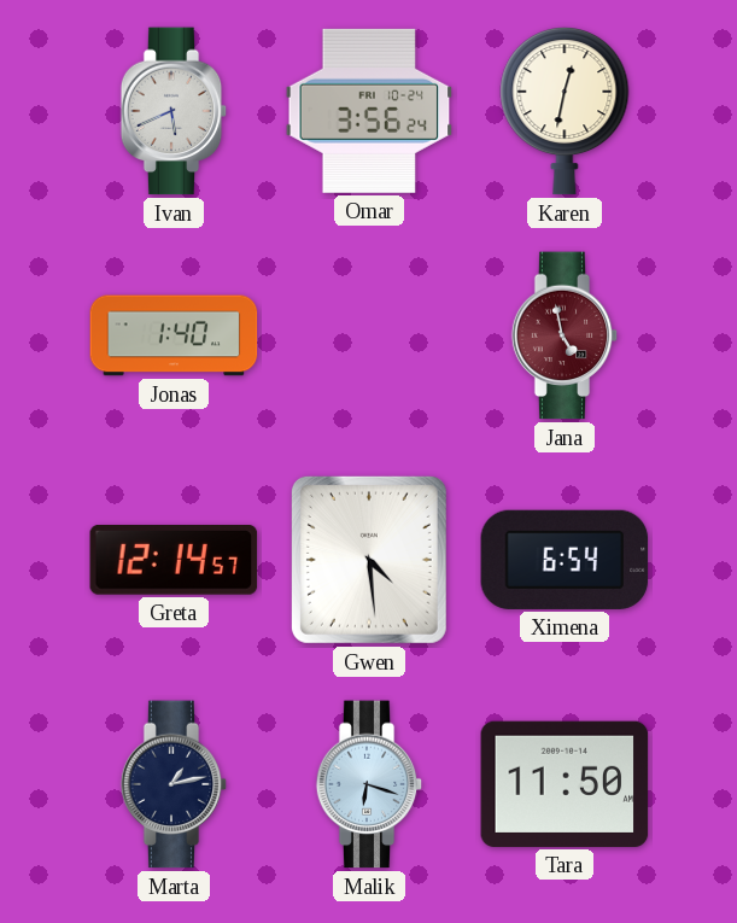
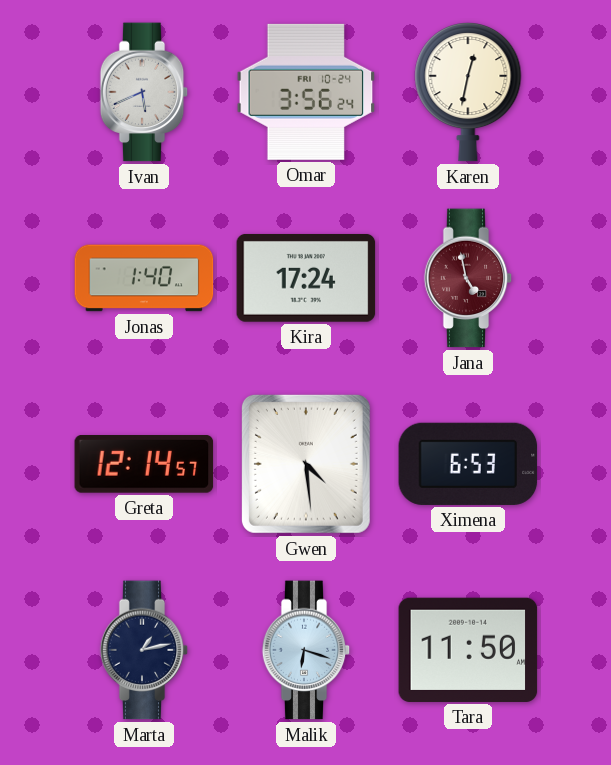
Kira: none -> 17:24
Ximena: 6:54 -> 6:53
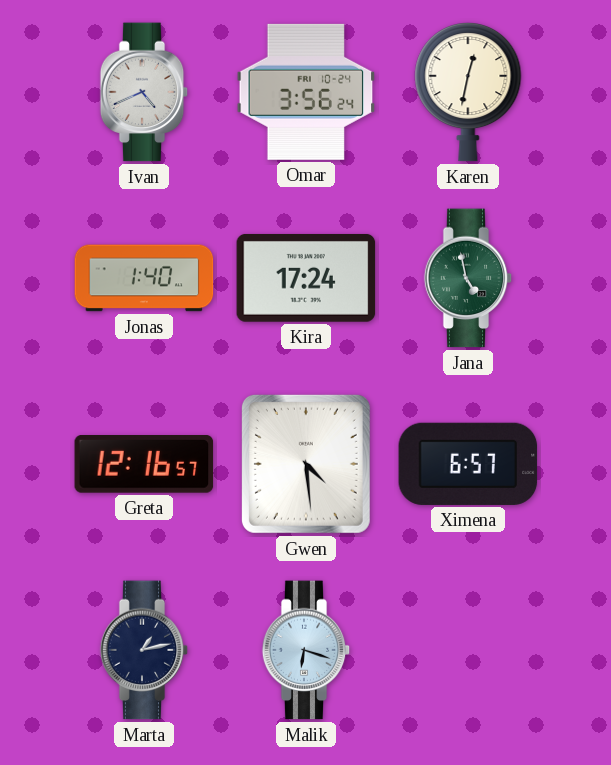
Ivan: 5:41 -> 4:41
Jana dial: burgundy -> green
Greta: 12:14 -> 12:16
Ximena: 6:53 -> 6:57
Tara: 11:50 -> none
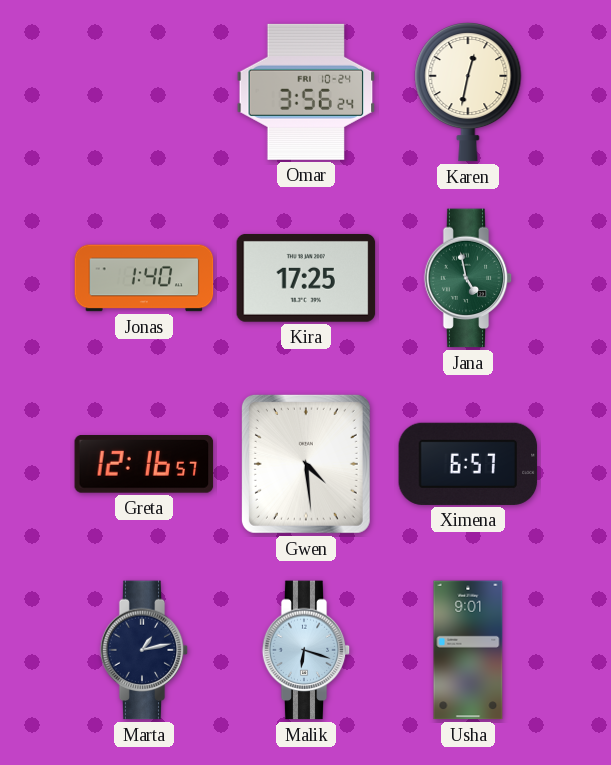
Ivan: 4:41 -> none
Kira: 17:24 -> 17:25
Usha: none -> 9:01
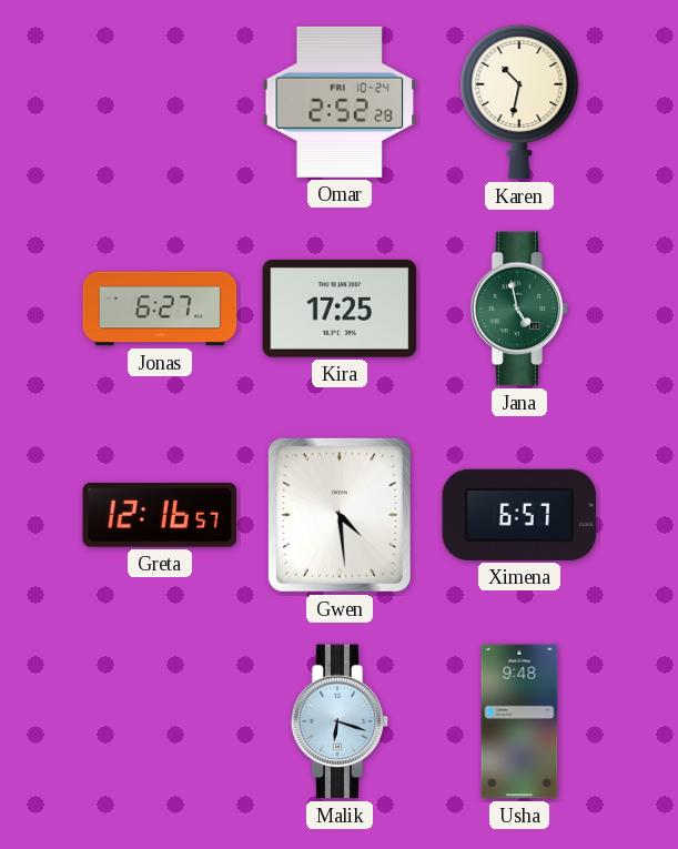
Omar: 3:56 -> 2:52
Karen: 12:32 -> 10:32
Jonas: 1:40 -> 6:27
Marta: 1:13 -> none
Usha: 9:01 -> 9:48
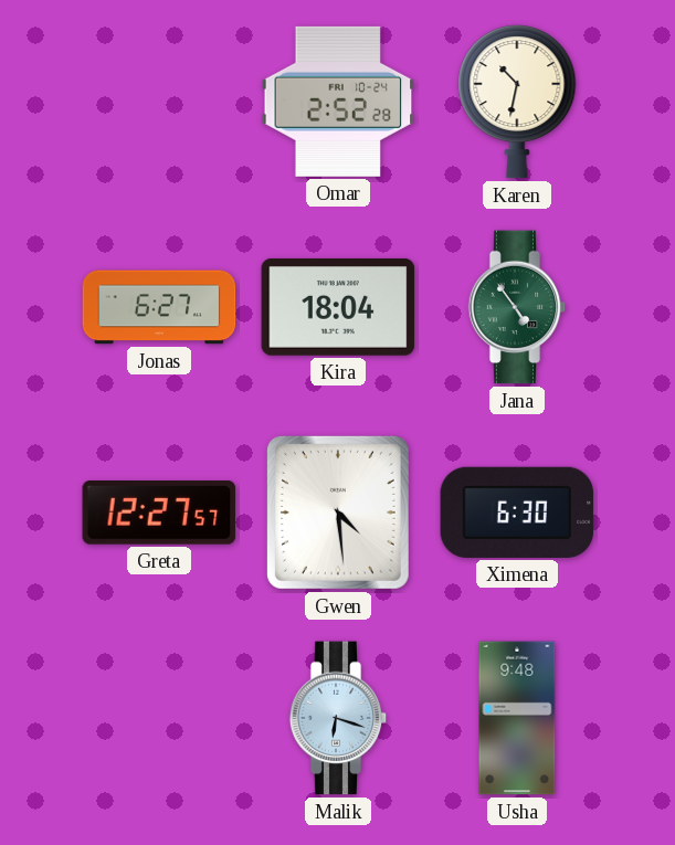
Kira: 17:25 -> 18:04
Jana: 4:58 -> 4:54
Greta: 12:16 -> 12:27
Ximena: 6:57 -> 6:30
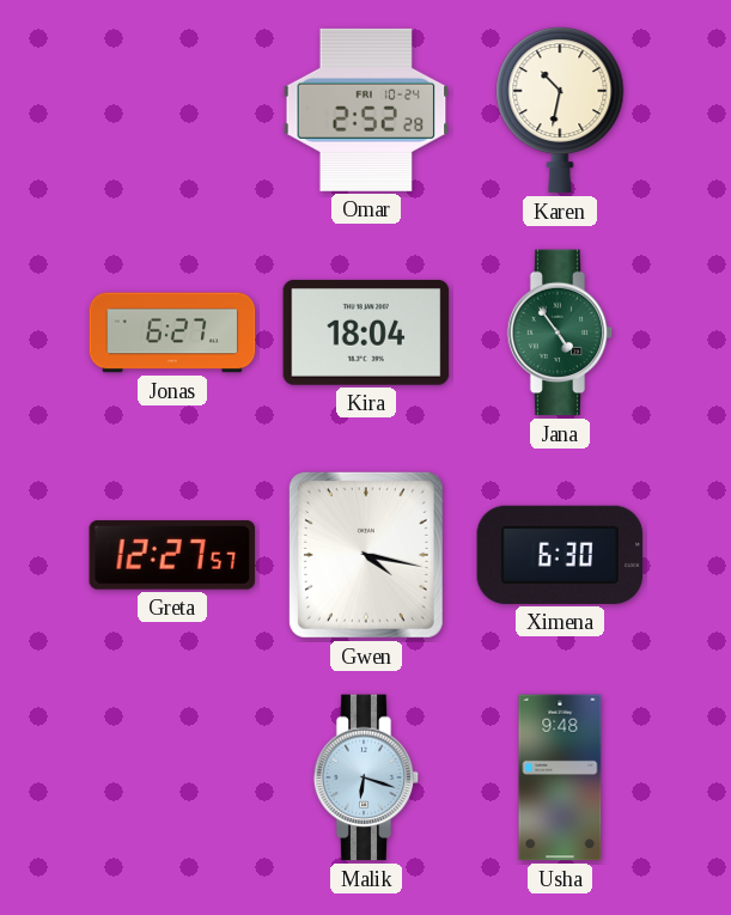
Gwen: 4:29 -> 4:17
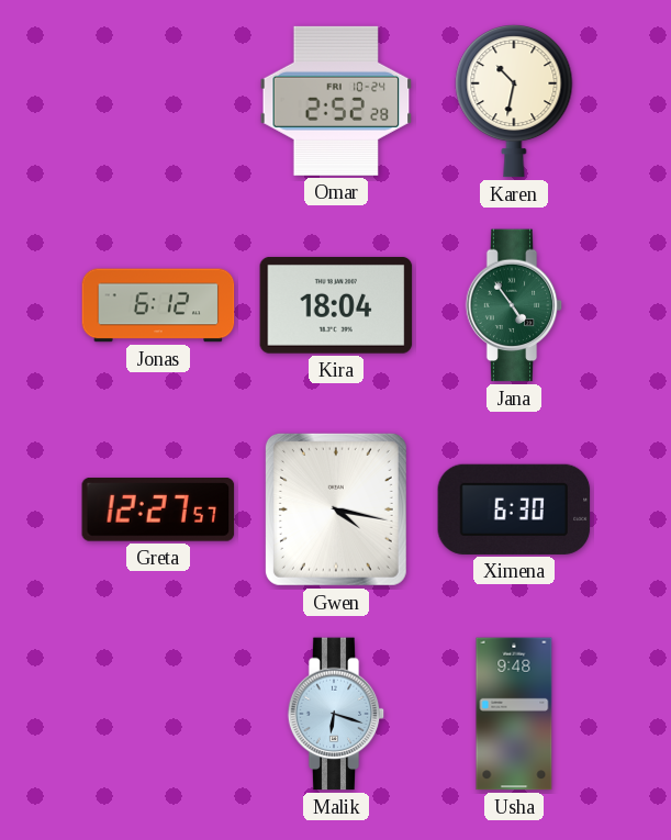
Jonas: 6:27 -> 6:12
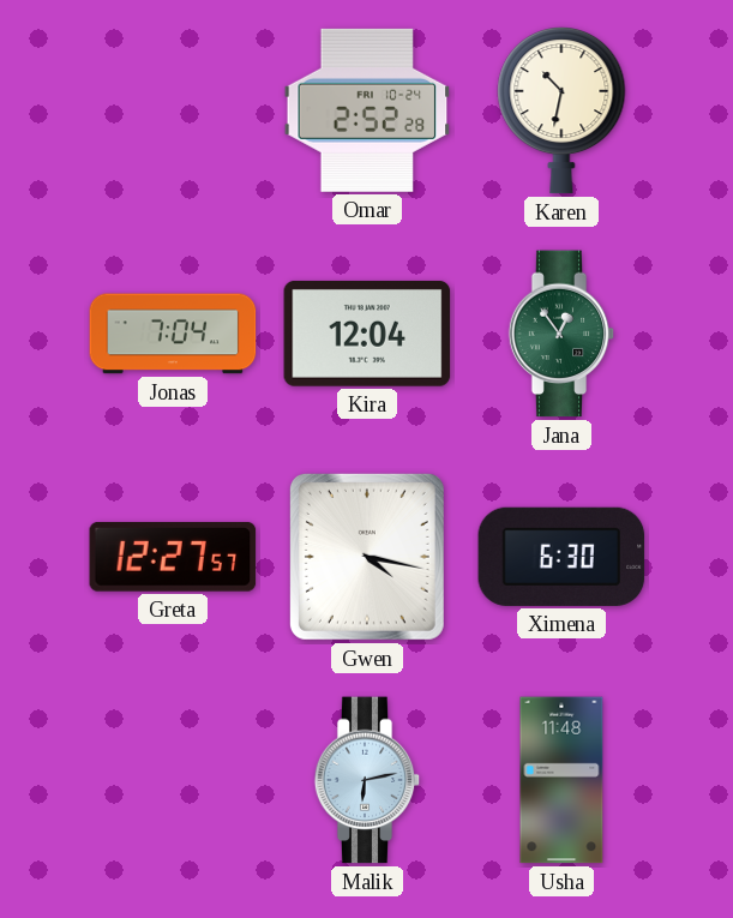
Jonas: 6:12 -> 7:04
Kira: 18:04 -> 12:04
Jana: 4:54 -> 12:54
Malik: 6:18 -> 6:13
Usha: 9:48 -> 11:48
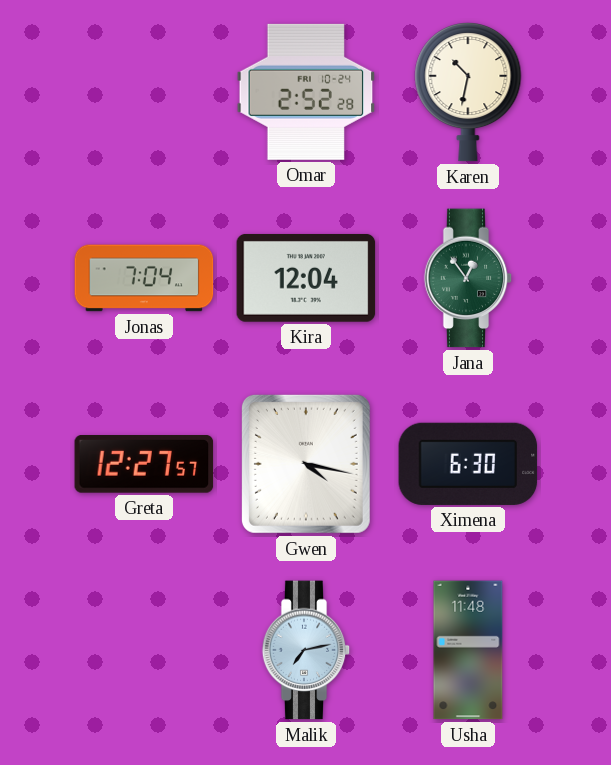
Malik: 6:13 -> 7:13
